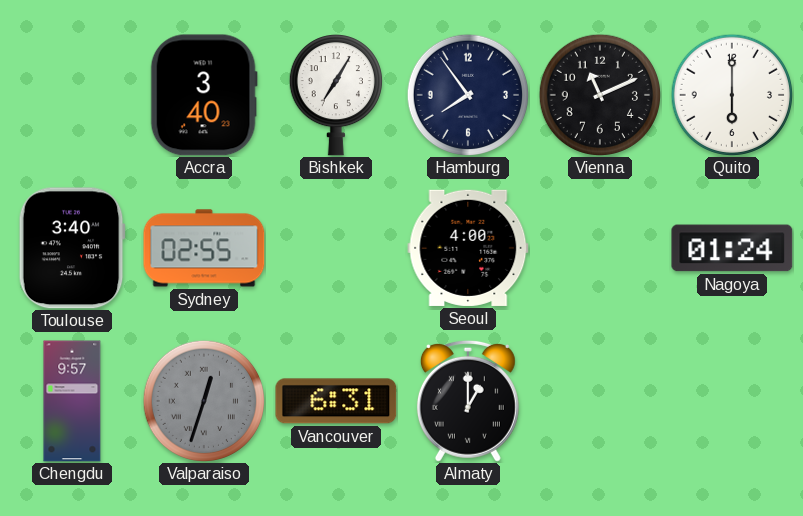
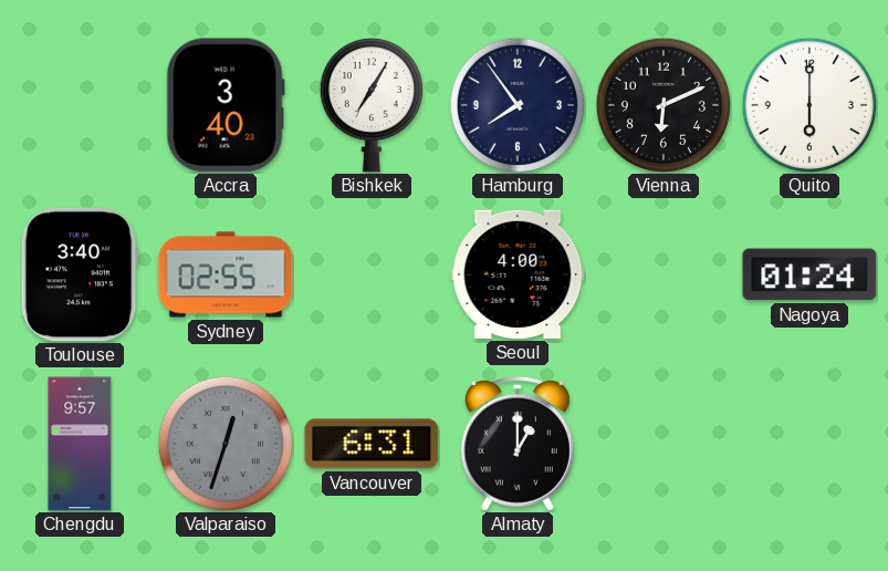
Vienna: 11:11 -> 6:11
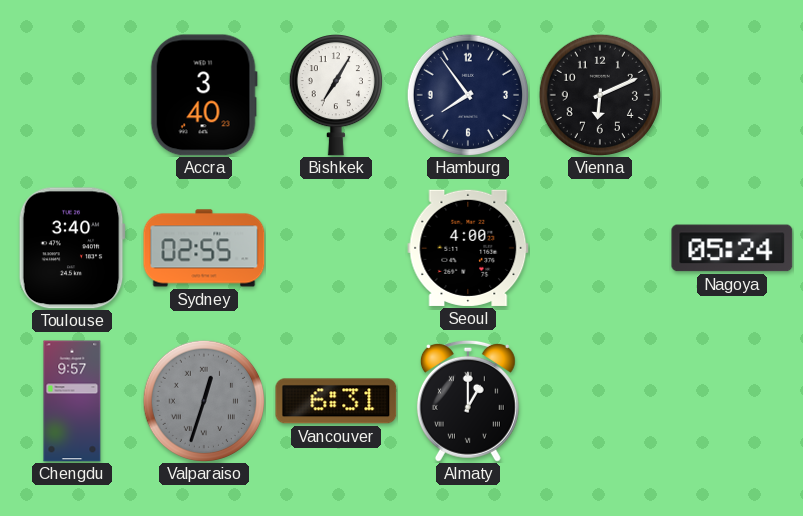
Quito: 6:00 -> none
Nagoya: 01:24 -> 05:24
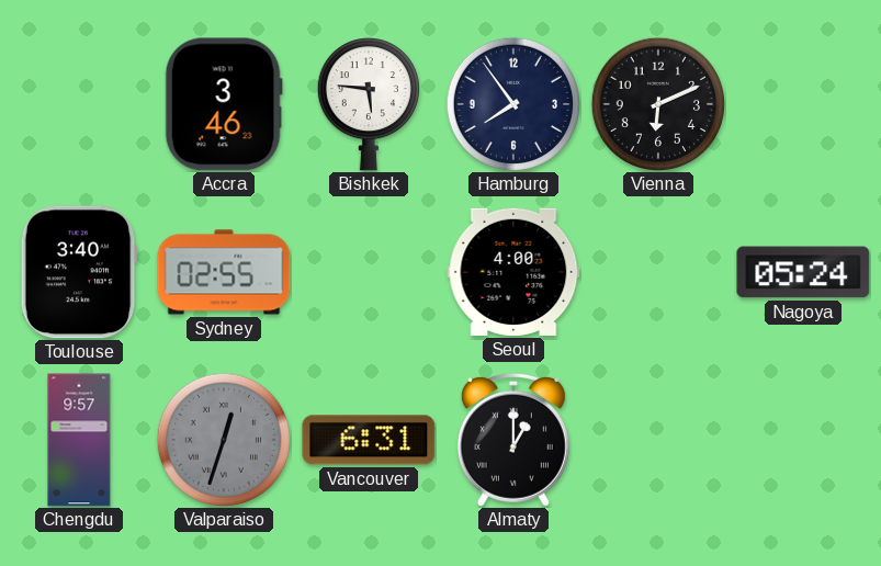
Accra: 3:40 -> 3:46
Bishkek: 7:05 -> 5:46
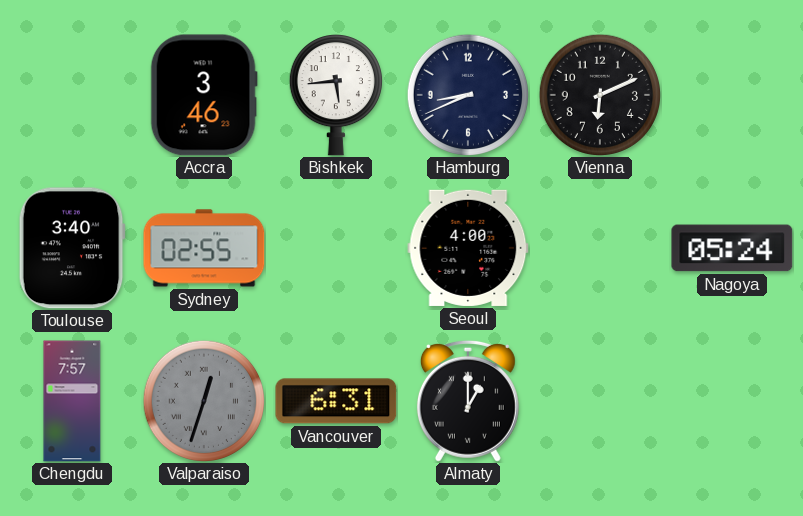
Bishkek: 5:46 -> 5:44
Hamburg: 7:54 -> 8:41
Chengdu: 9:57 -> 7:57
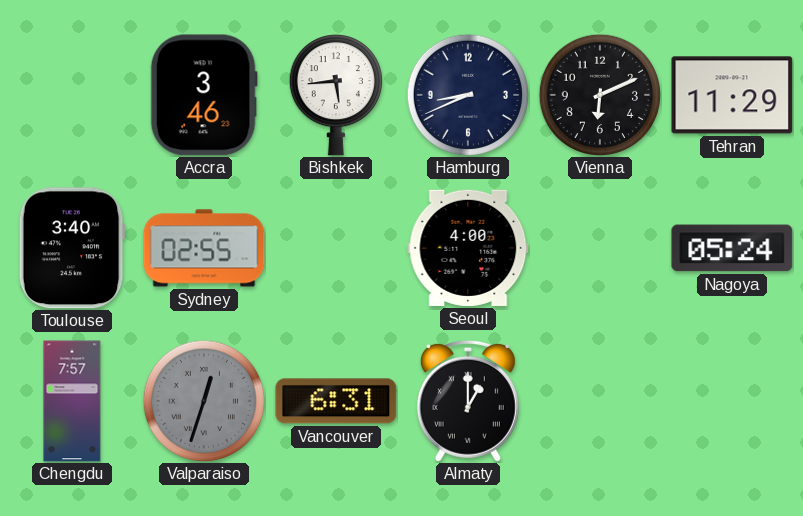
Tehran: none -> 11:29
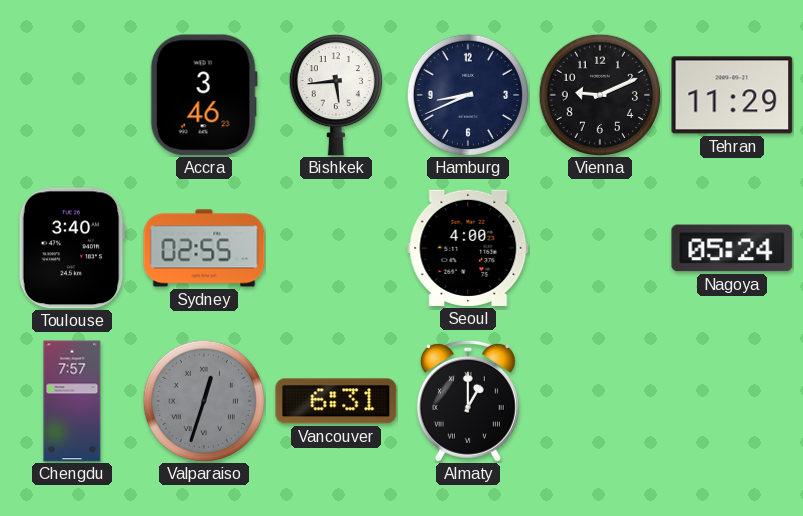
Vienna: 6:11 -> 9:11
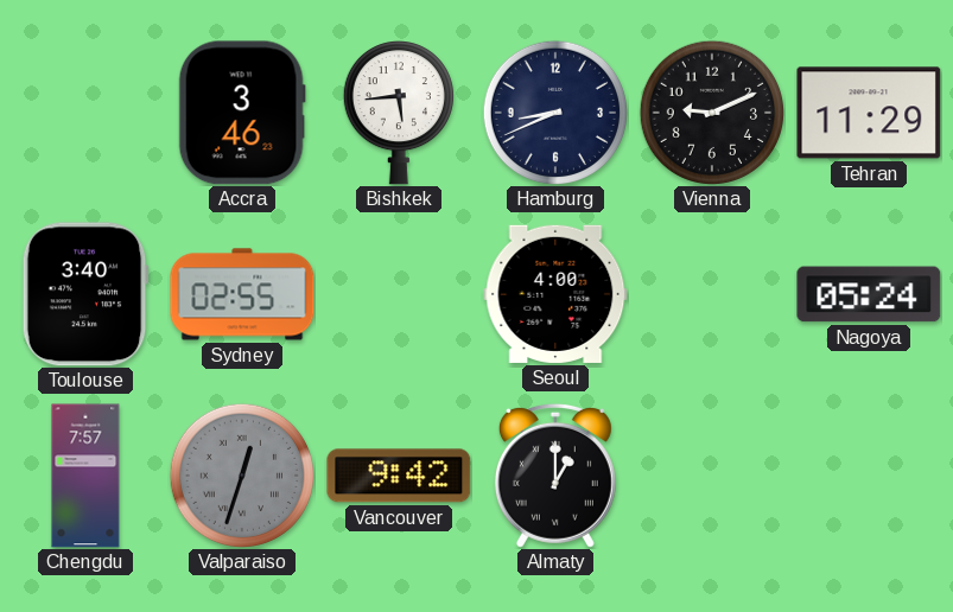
Vancouver: 6:31 -> 9:42
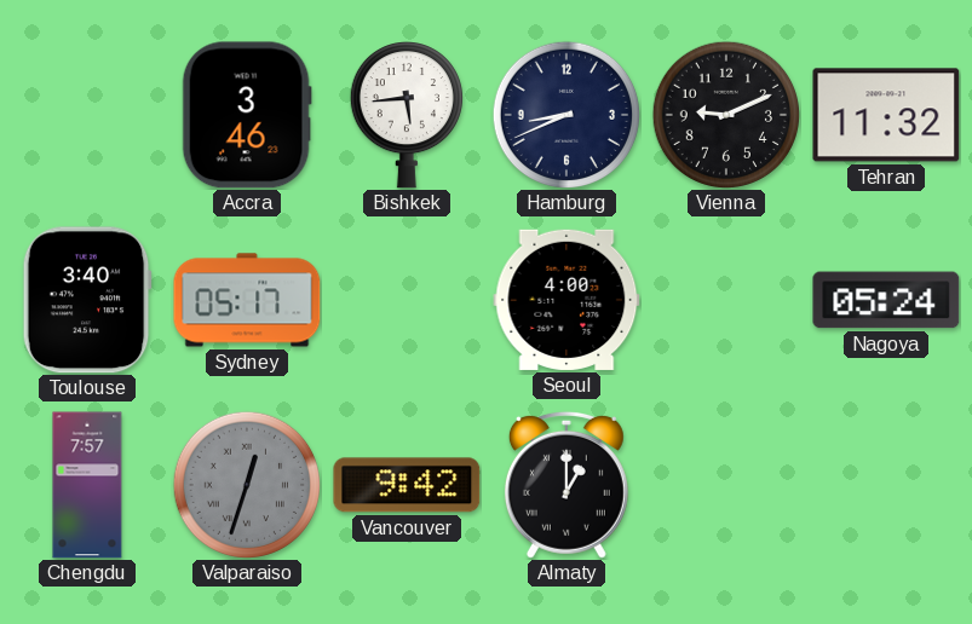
Tehran: 11:29 -> 11:32
Sydney: 02:55 -> 05:17
